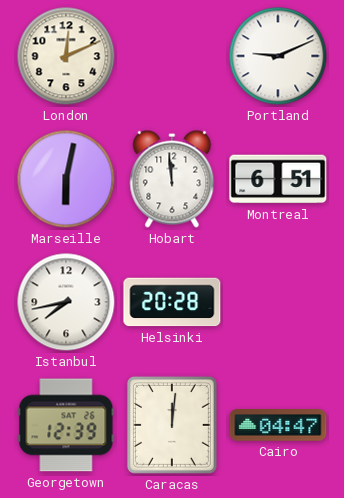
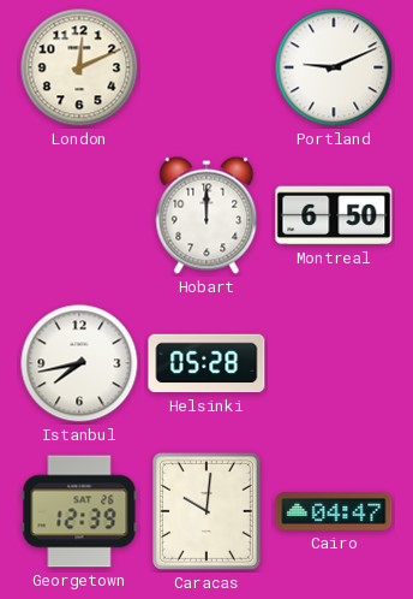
Marseille: 6:02 -> none
Hobart: 11:59 -> 12:00
Montreal: 6:51 -> 6:50
Helsinki: 20:28 -> 05:28
Caracas: 12:01 -> 10:01
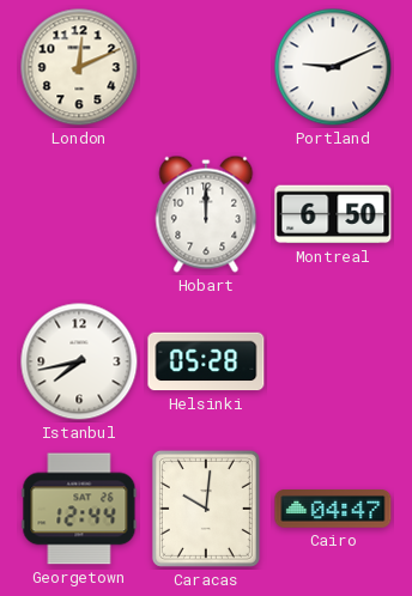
Georgetown: 12:39 -> 12:44
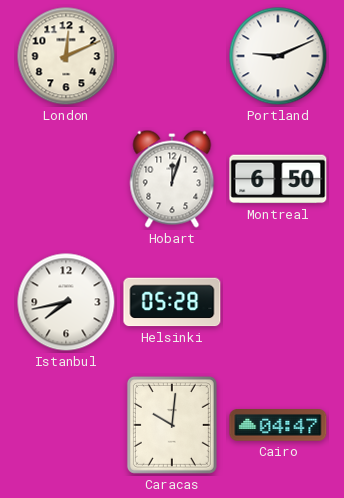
Hobart: 12:00 -> 12:03
Georgetown: 12:44 -> none
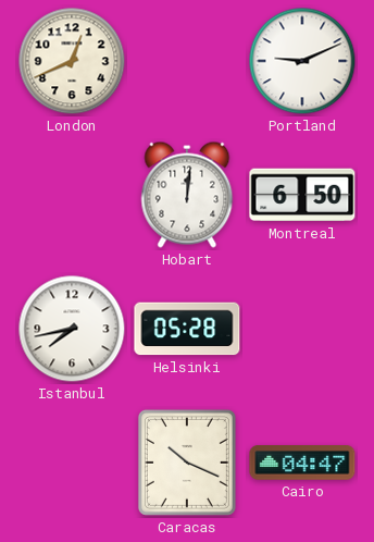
London: 12:11 -> 12:41
Hobart: 12:03 -> 12:01
Caracas: 10:01 -> 10:19
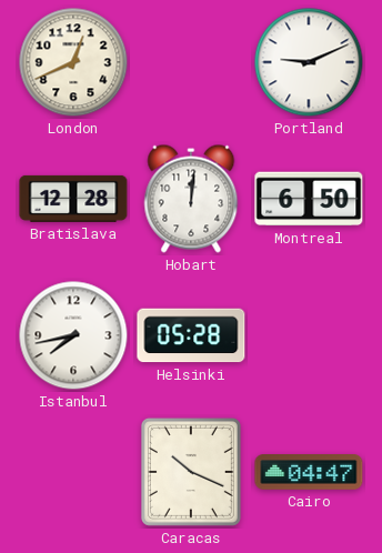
Bratislava: none -> 12:28
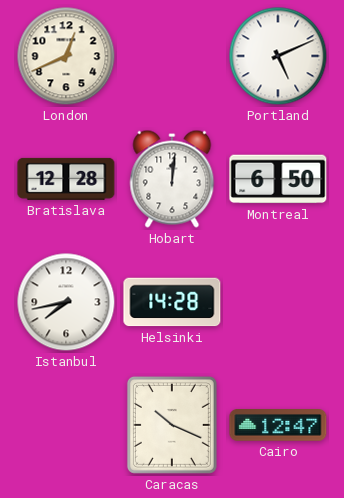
Portland: 9:11 -> 5:11
Helsinki: 05:28 -> 14:28
Cairo: 04:47 -> 12:47
